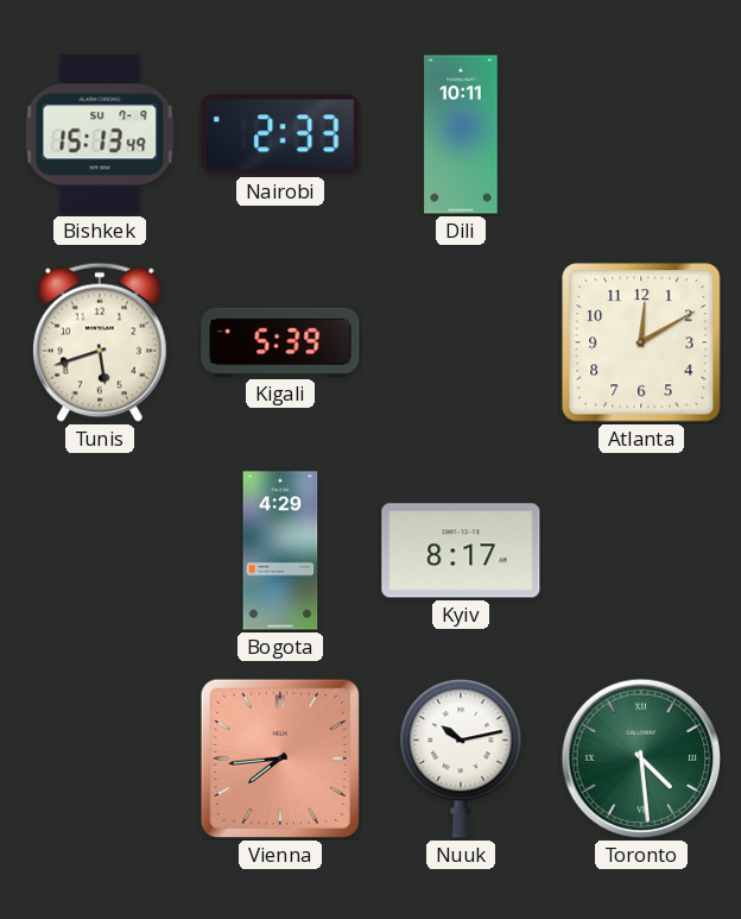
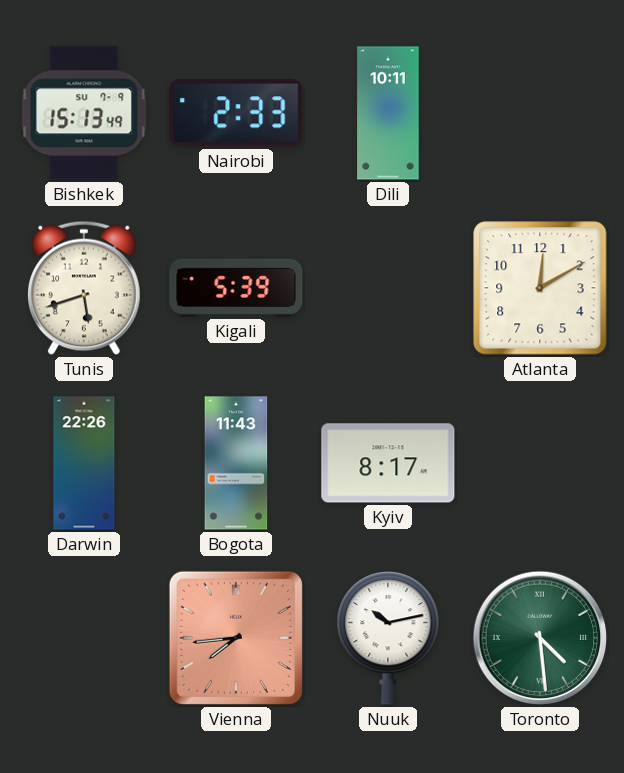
Darwin: none -> 22:26
Bogota: 4:29 -> 11:43
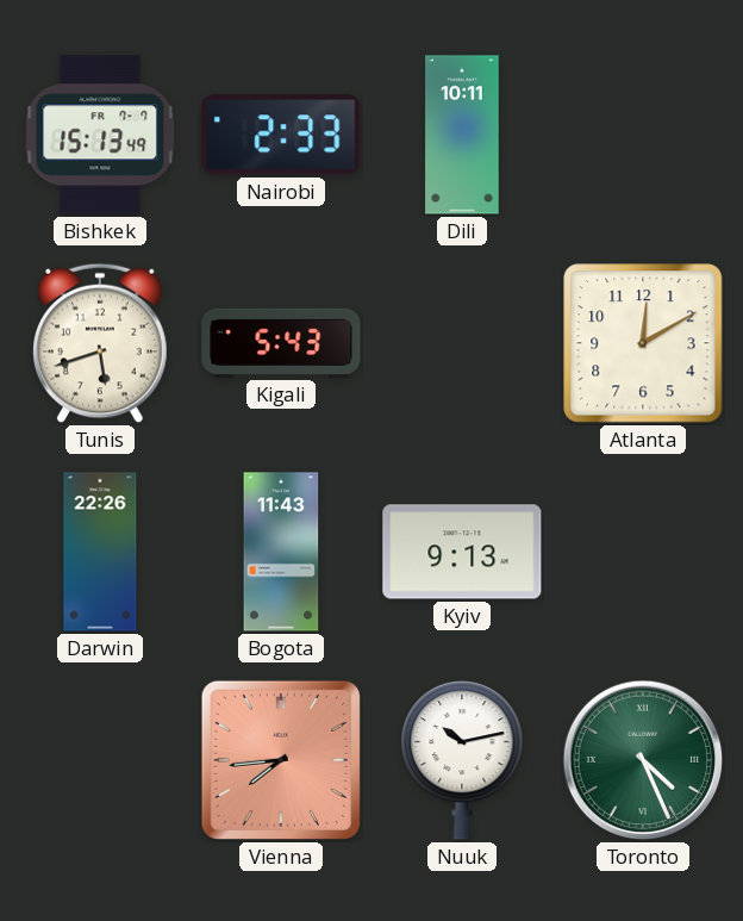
Bishkek date: SU 7-9 -> FR 7-7
Kigali: 5:39 -> 5:43
Kyiv: 8:17 -> 9:13
Toronto: 4:29 -> 4:26
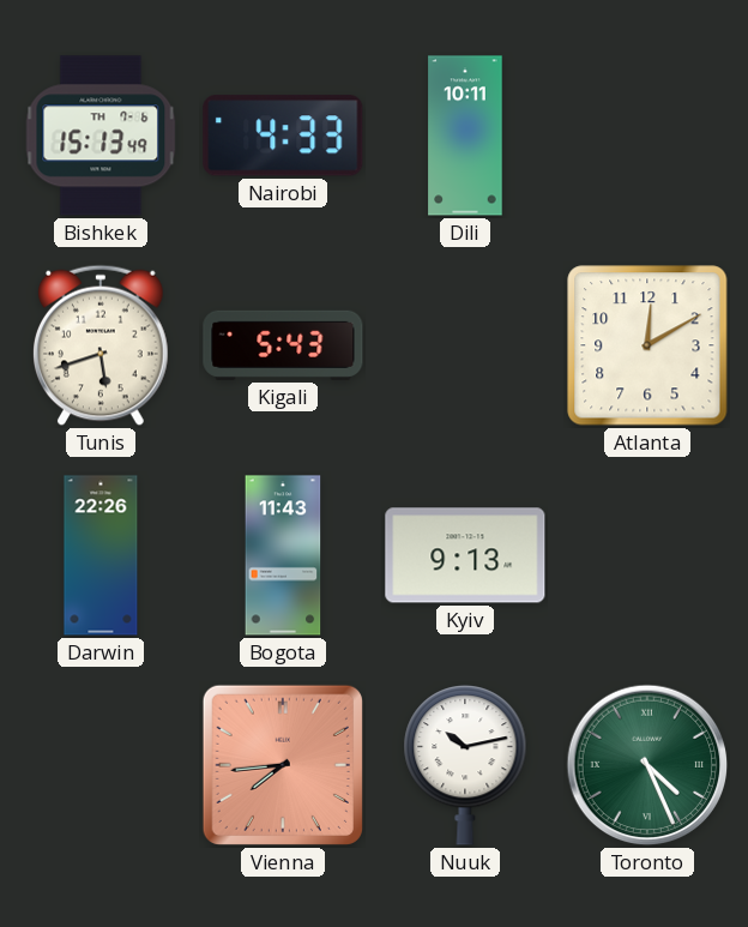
Bishkek date: FR 7-7 -> TH 7-6
Nairobi: 2:33 -> 4:33
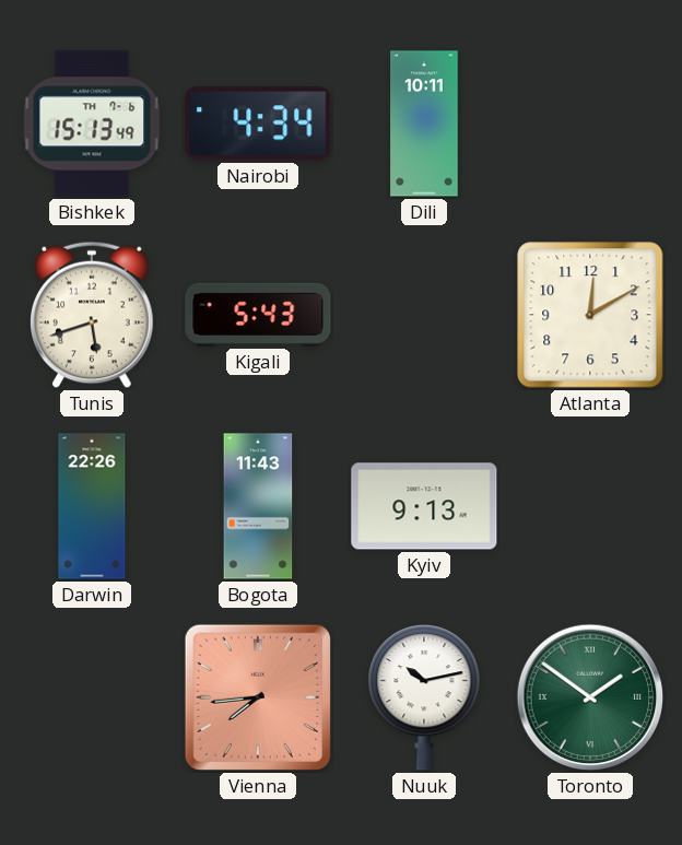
Nairobi: 4:33 -> 4:34
Toronto: 4:26 -> 1:51
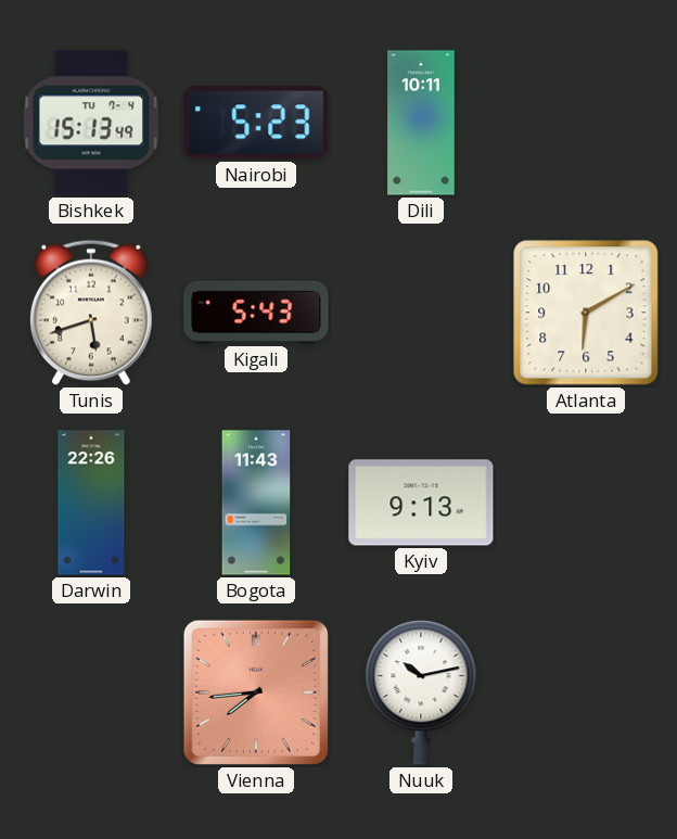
Bishkek date: TH 7-6 -> TU 7-4
Nairobi: 4:34 -> 5:23
Atlanta: 12:10 -> 6:10
Toronto: 1:51 -> none
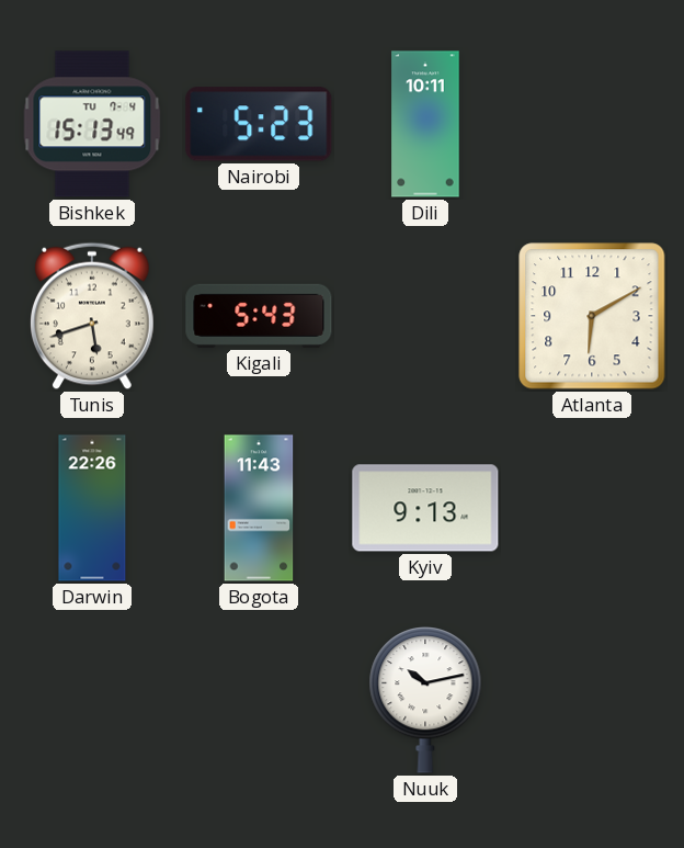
Vienna: 7:44 -> none
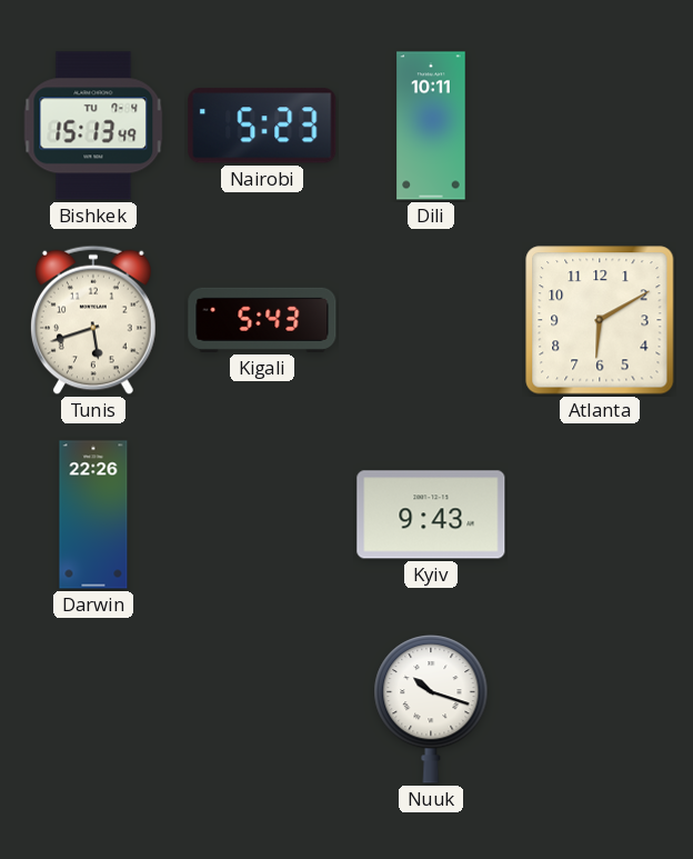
Bogota: 11:43 -> none
Kyiv: 9:13 -> 9:43
Nuuk: 10:13 -> 10:18
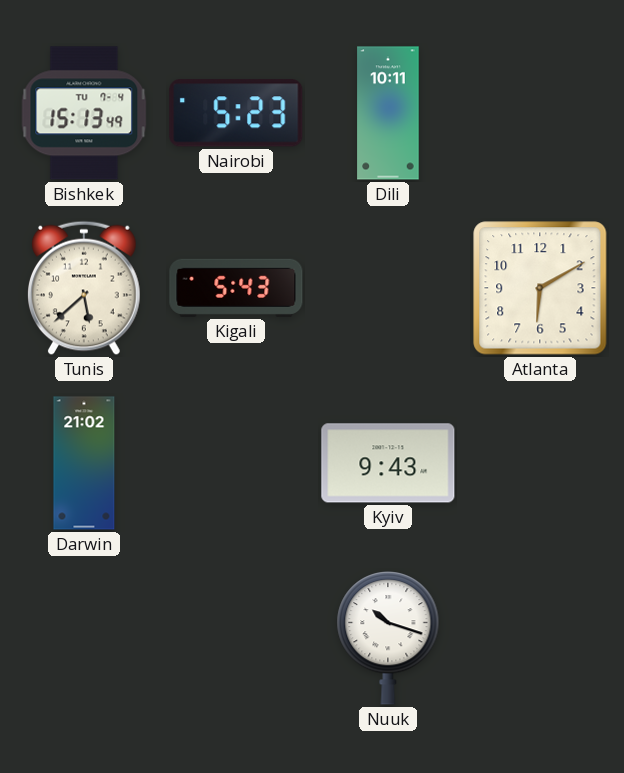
Tunis: 5:42 -> 5:38
Darwin: 22:26 -> 21:02
